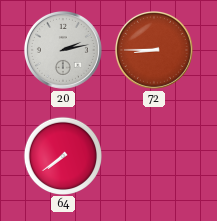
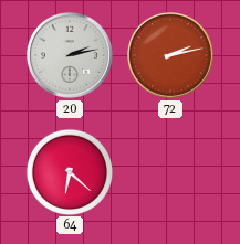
72: 8:45 -> 2:13
64: 7:39 -> 6:22
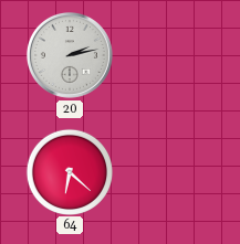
72: 2:13 -> none
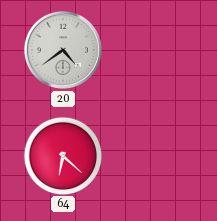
20: 2:13 -> 4:39
